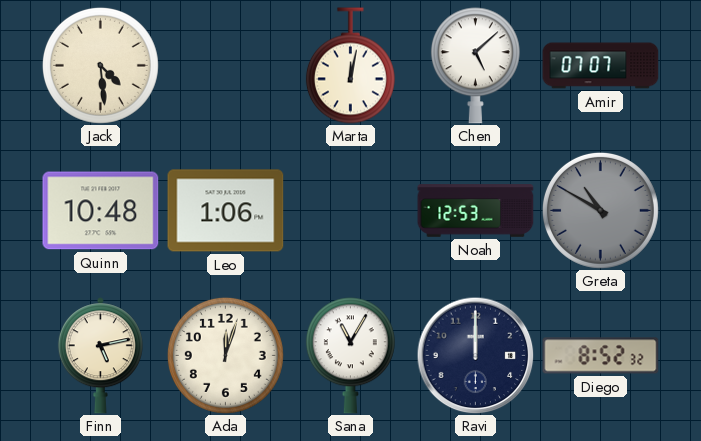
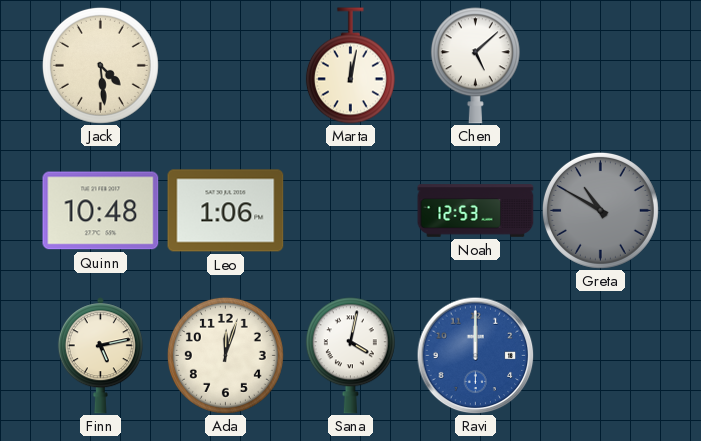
Amir: 07:07 -> none
Sana: 11:05 -> 4:02
Ravi dial: navy -> blue
Diego: 8:52 -> none
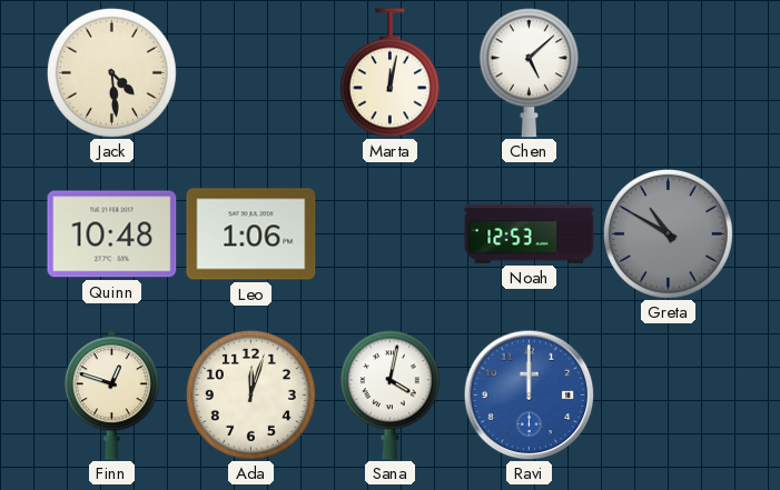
Finn: 5:13 -> 12:48
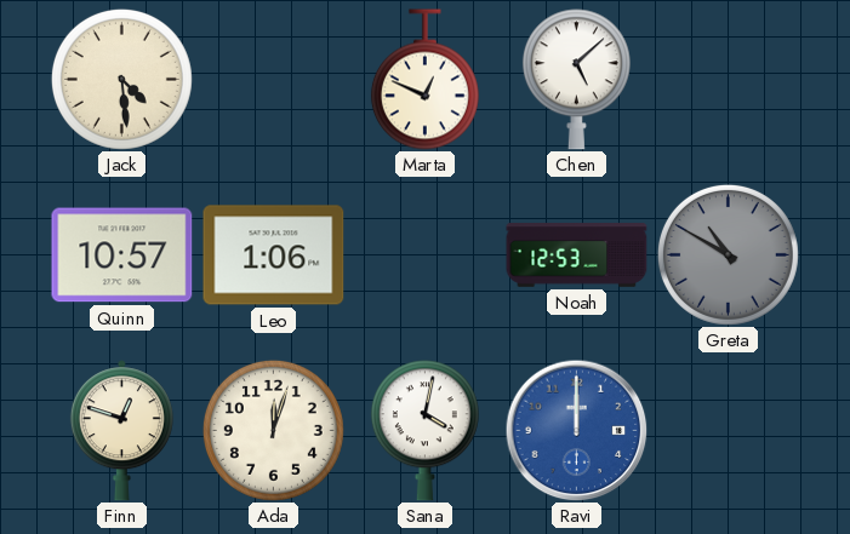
Marta: 12:02 -> 12:49
Quinn: 10:48 -> 10:57
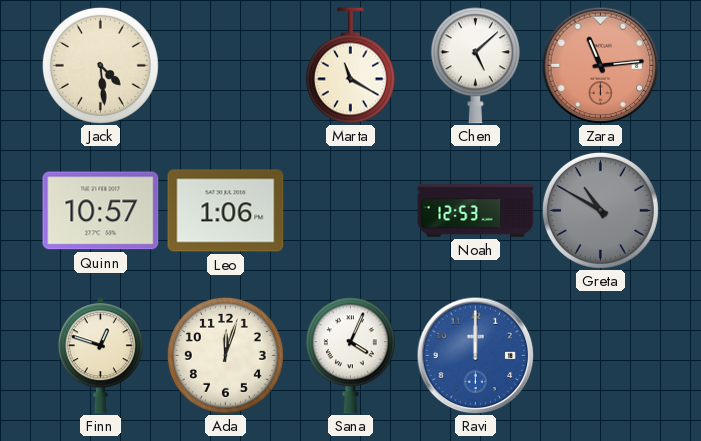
Marta: 12:49 -> 11:20
Zara: none -> 11:14
Sana: 4:02 -> 4:04
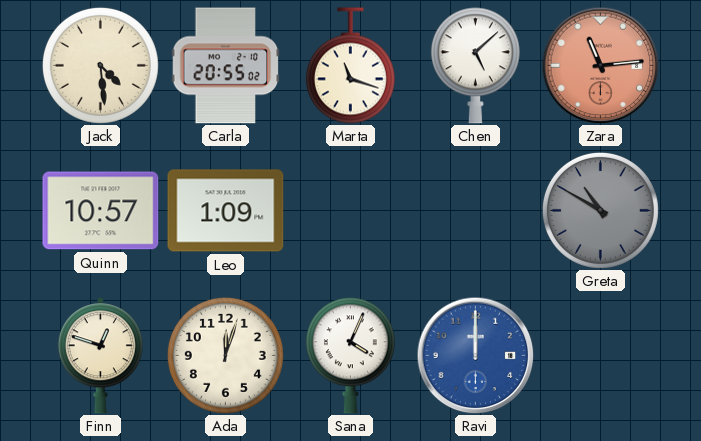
Carla: none -> 20:55
Marta: 11:20 -> 11:18
Leo: 1:06 -> 1:09
Noah: 12:53 -> none
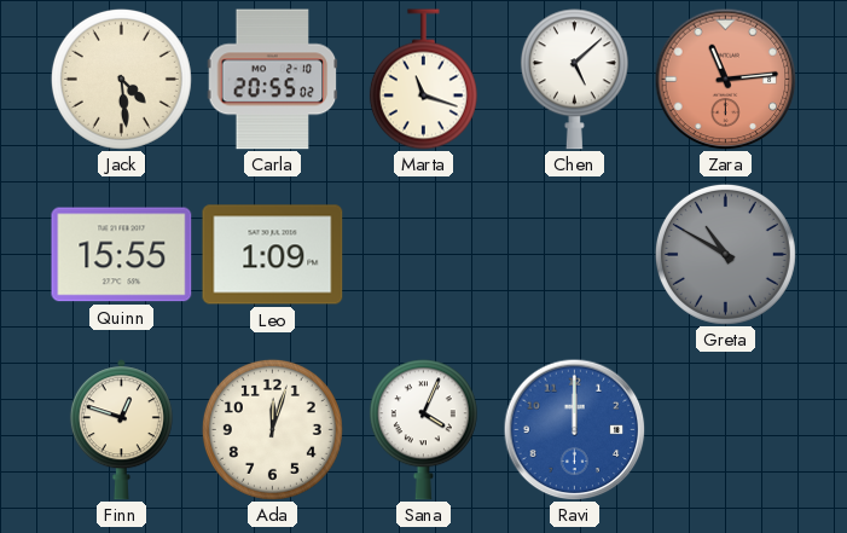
Quinn: 10:57 -> 15:55
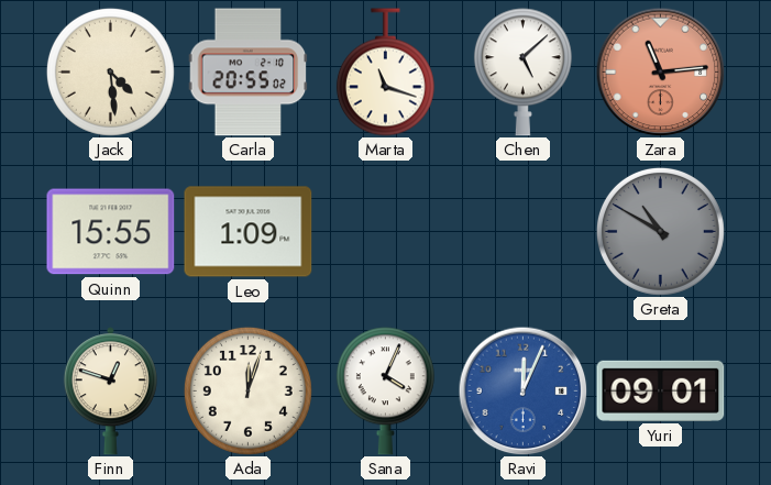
Ravi: 12:00 -> 12:04
Yuri: none -> 09:01
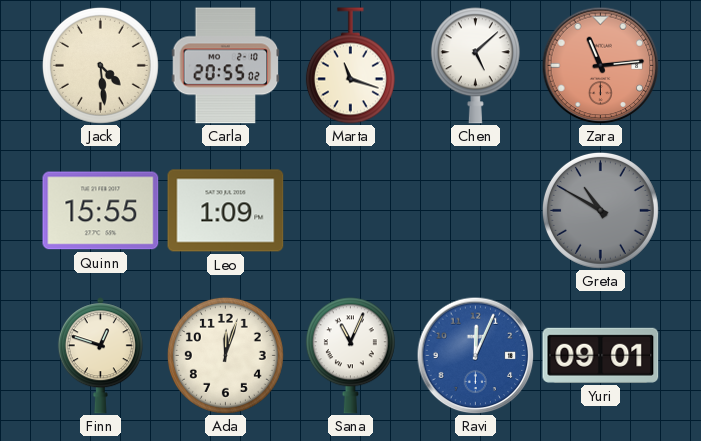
Sana: 4:04 -> 11:04
